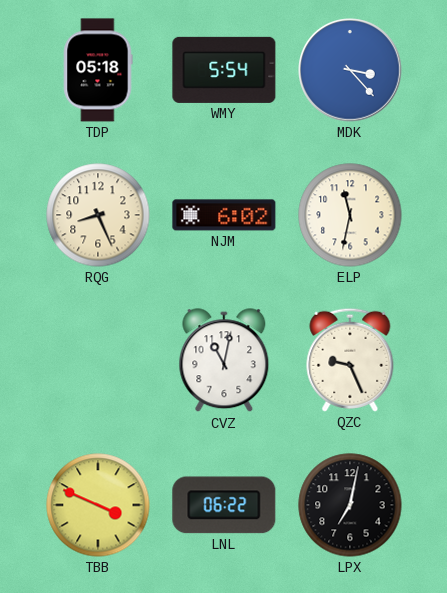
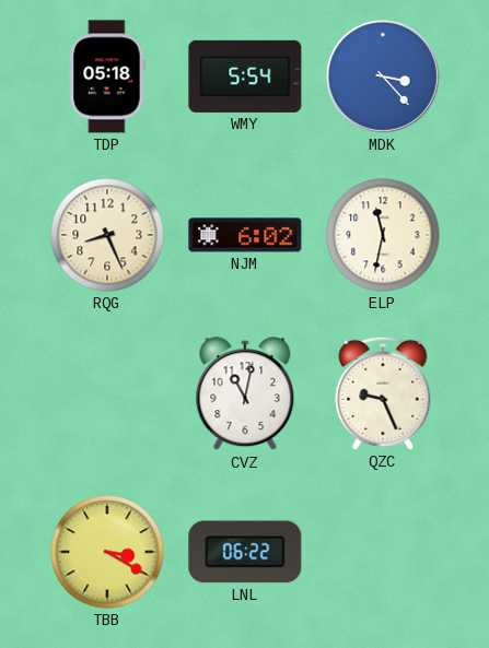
TBB: 3:49 -> 3:20
LPX: 7:02 -> none
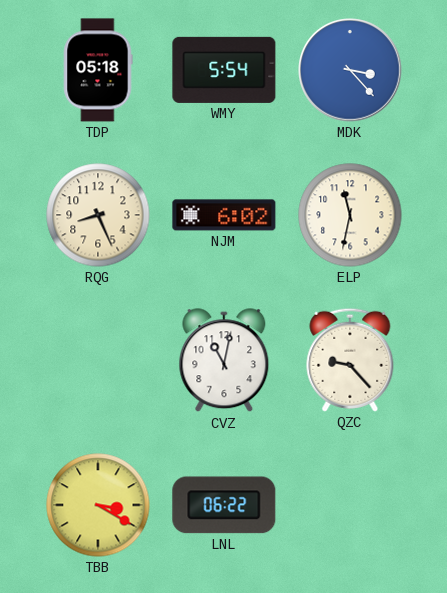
QZC: 9:26 -> 9:23
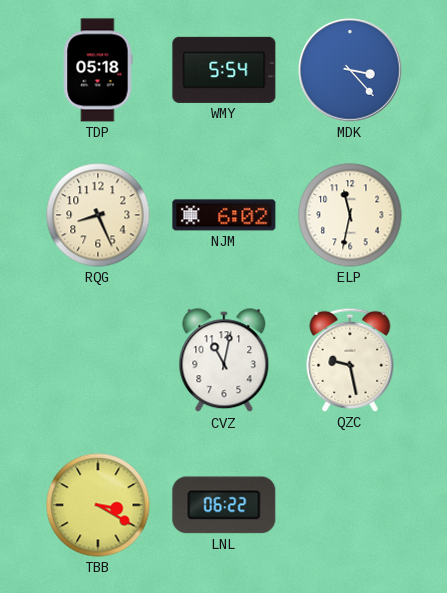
QZC: 9:23 -> 9:28
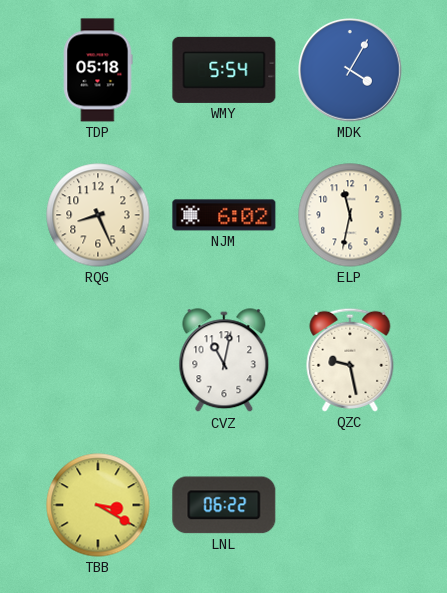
MDK: 3:23 -> 4:05
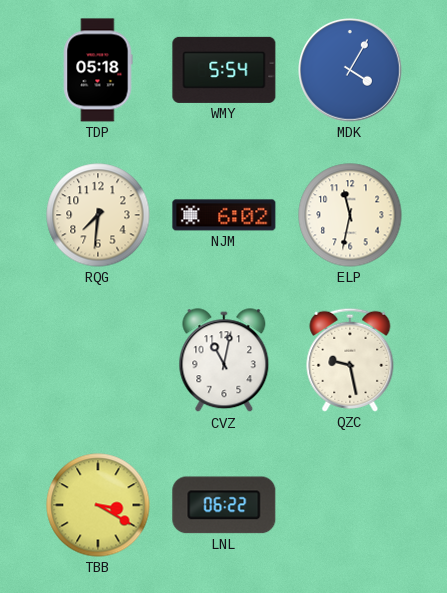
RQG: 8:26 -> 7:31
